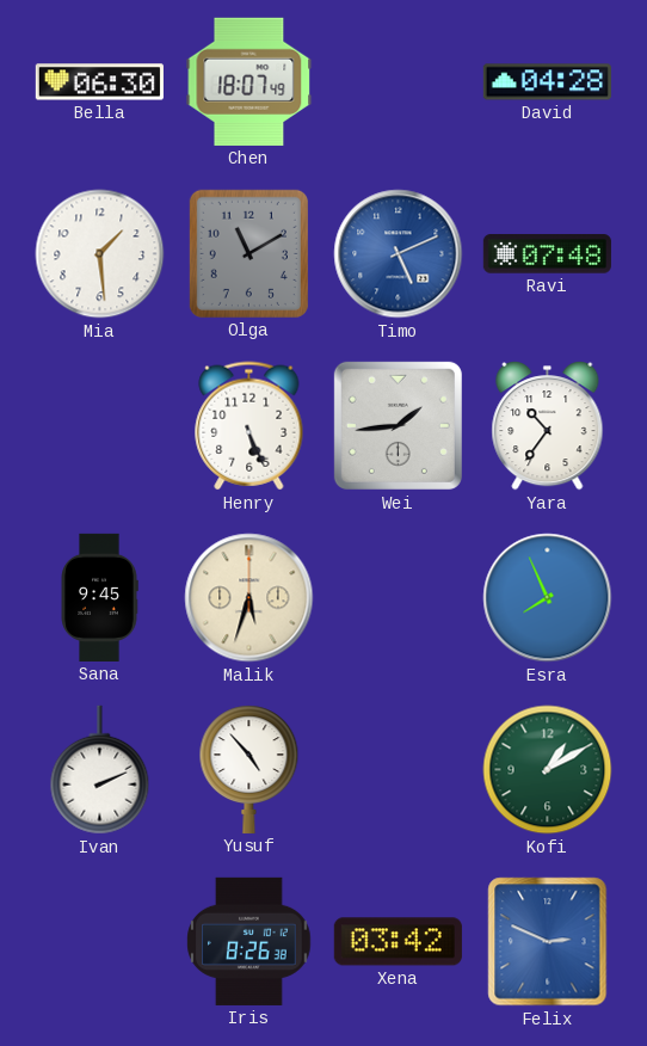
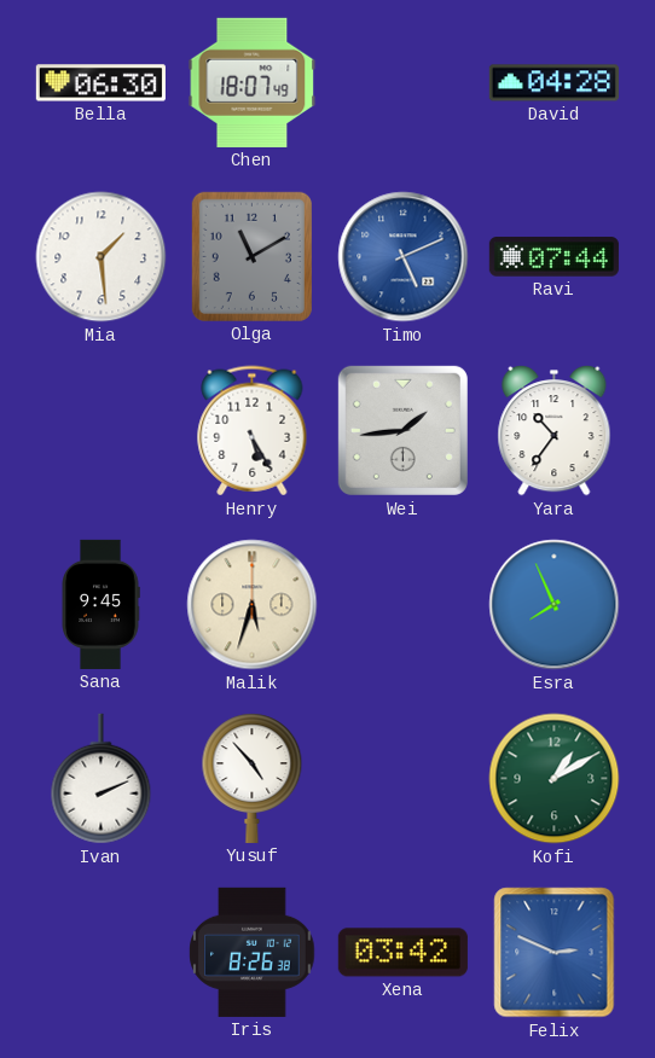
Ravi: 07:48 -> 07:44
Henry: 5:26 -> 5:25
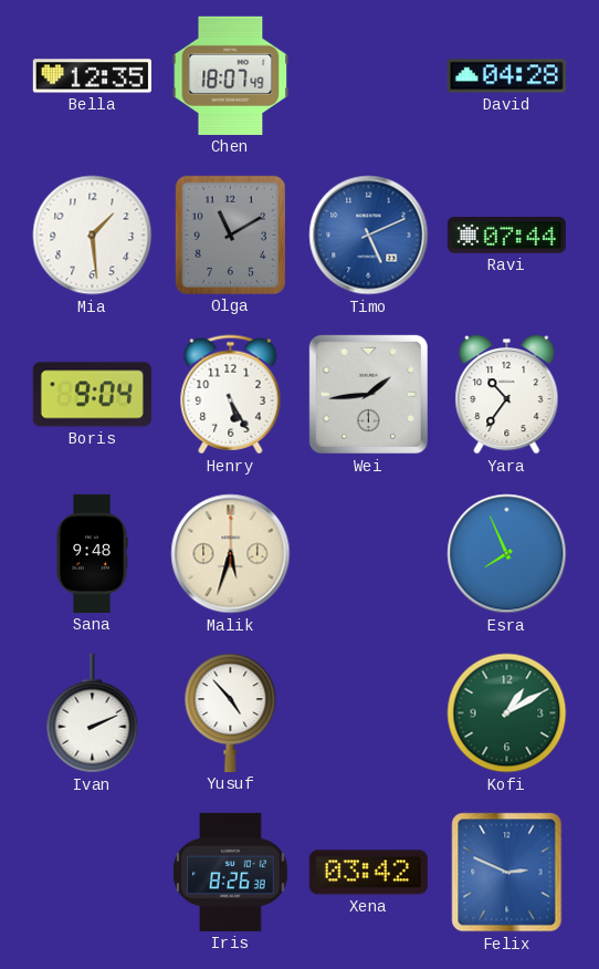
Bella: 06:30 -> 12:35
Boris: none -> 9:04
Sana: 9:45 -> 9:48
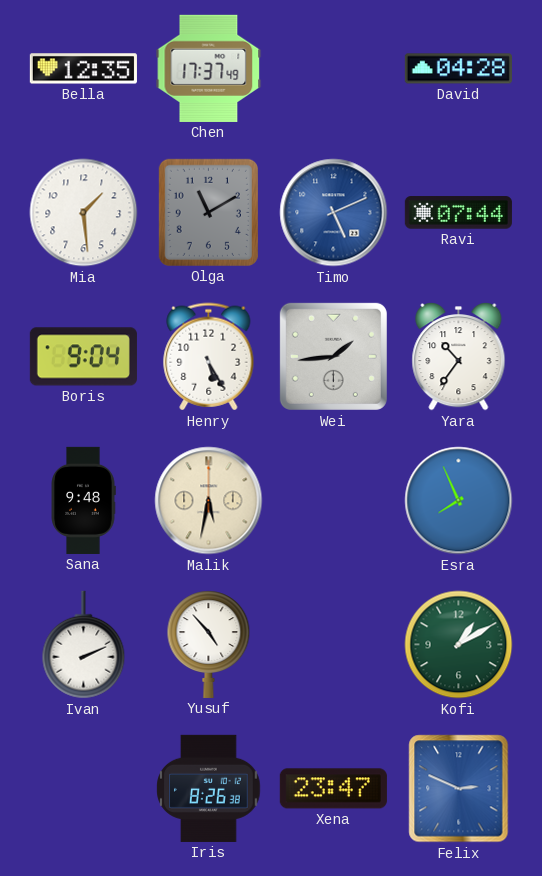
Chen: 18:07 -> 17:37
Malik: 5:33 -> 5:32
Xena: 03:42 -> 23:47
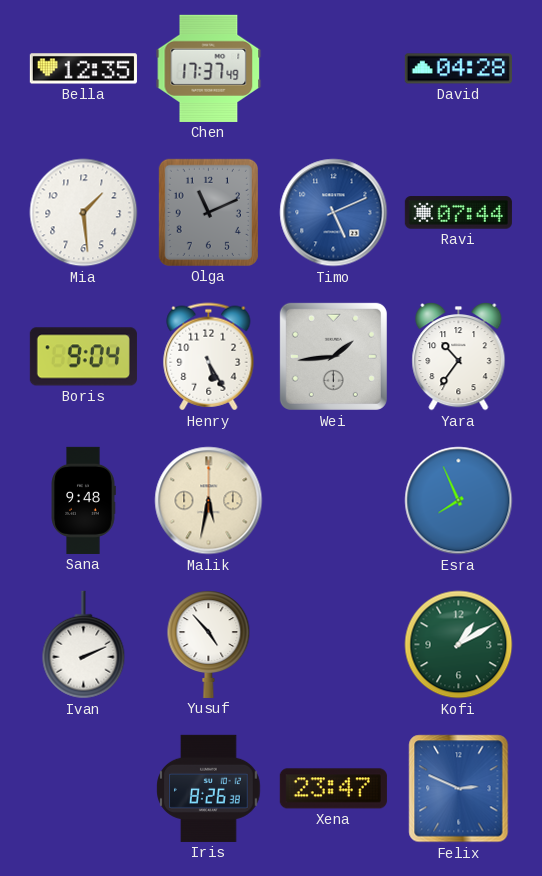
Olga: 11:10 -> 11:11
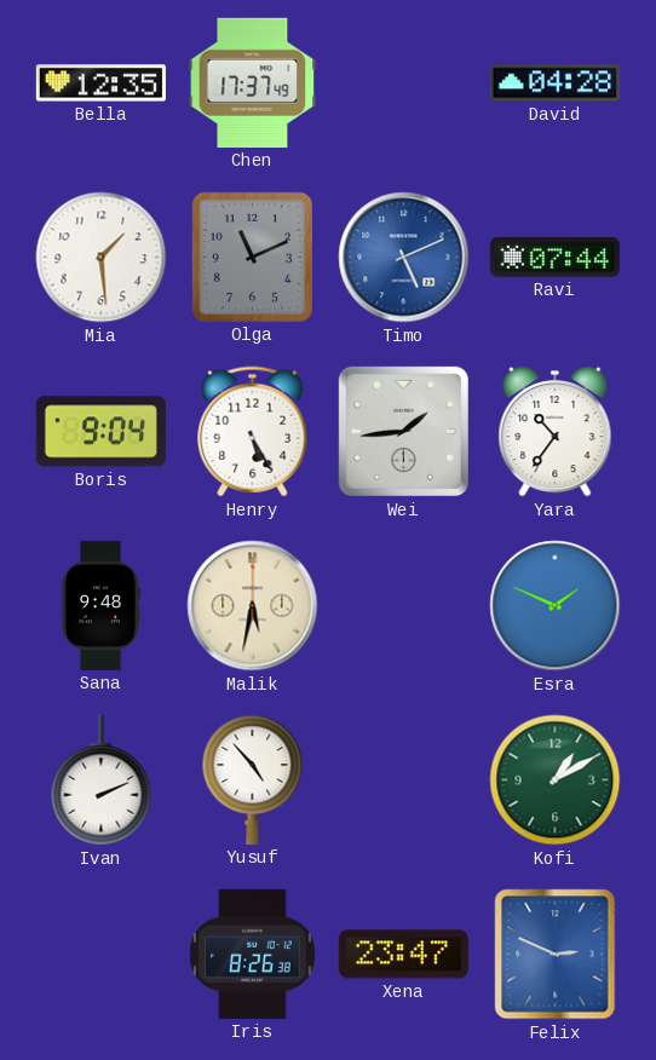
Esra: 7:56 -> 1:49
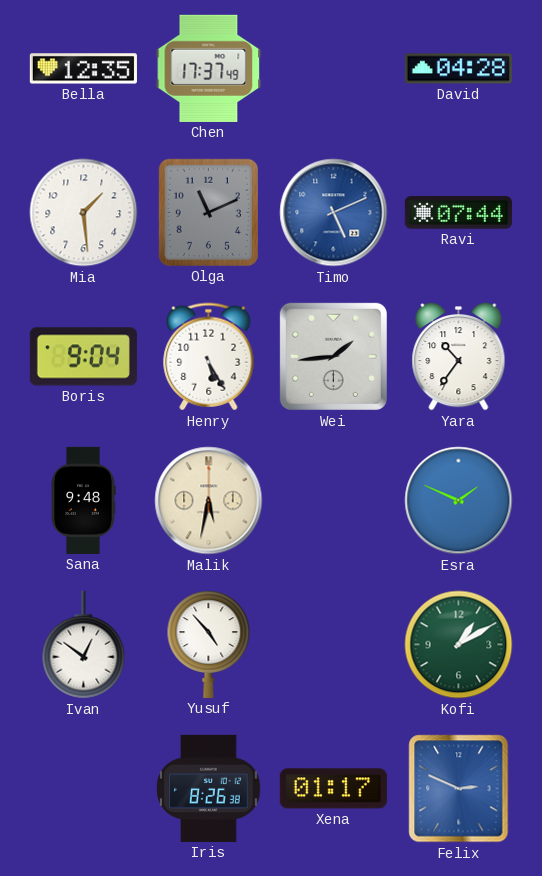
Ivan: 2:11 -> 12:51
Xena: 23:47 -> 01:17
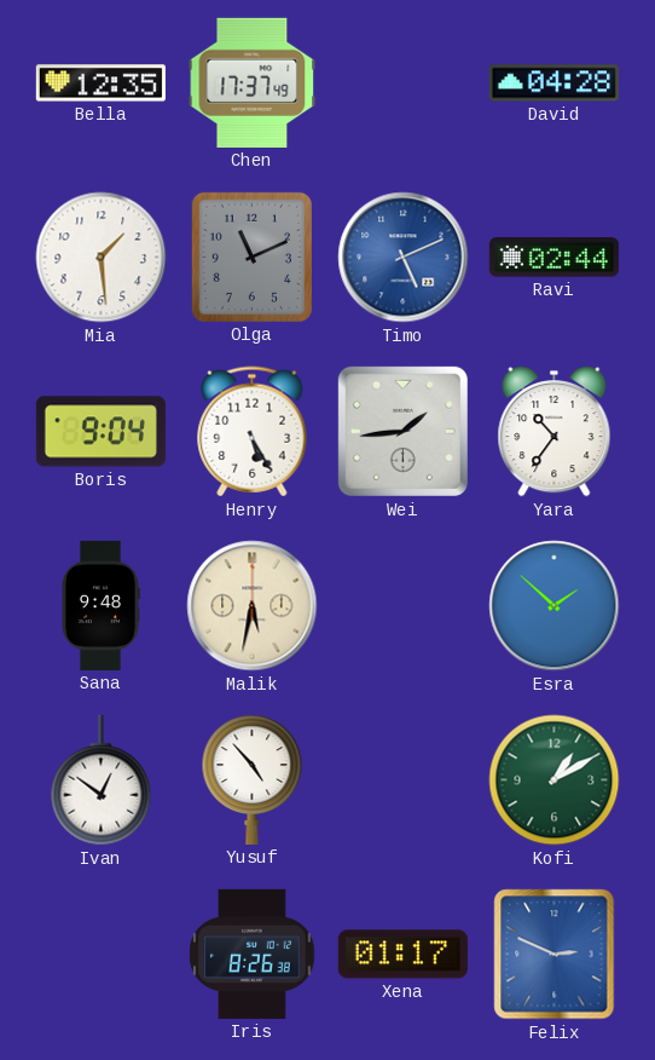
Ravi: 07:44 -> 02:44
Esra: 1:49 -> 1:52
